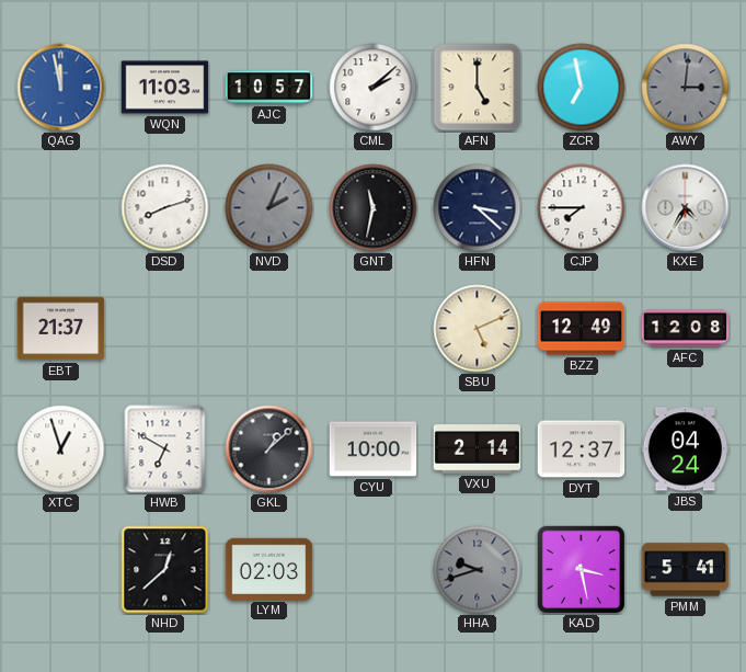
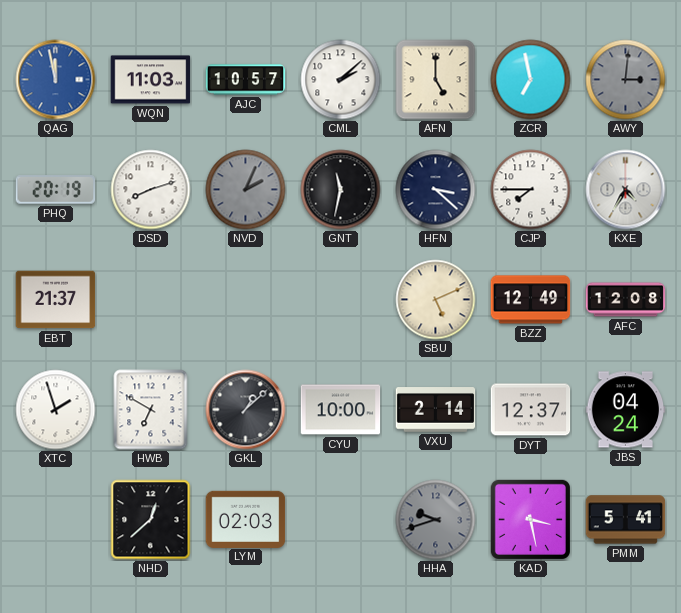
PHQ: none -> 20:19
XTC: 12:57 -> 1:57
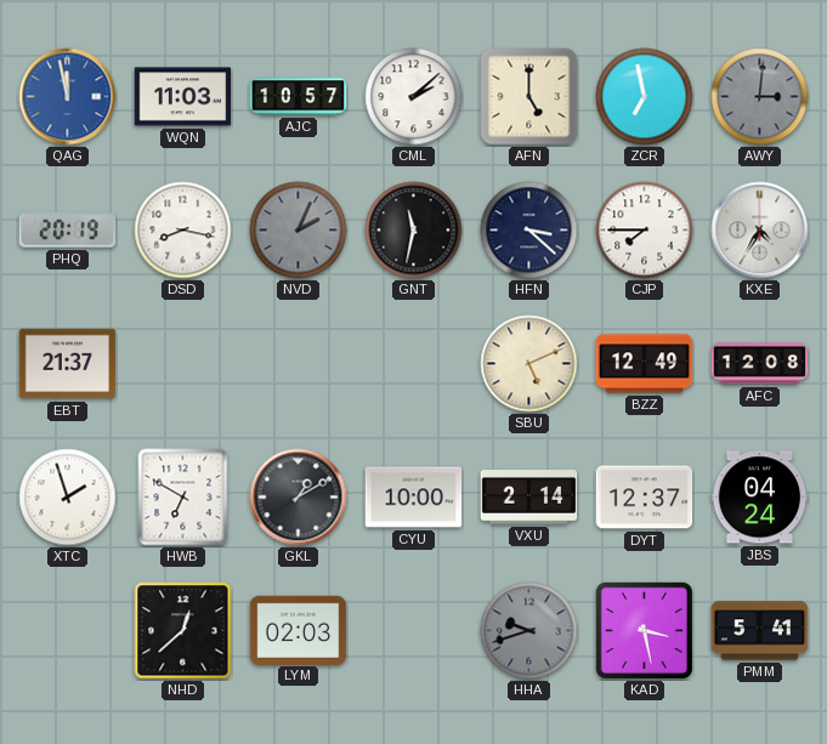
DSD: 8:12 -> 8:17
GKL: 1:08 -> 1:10
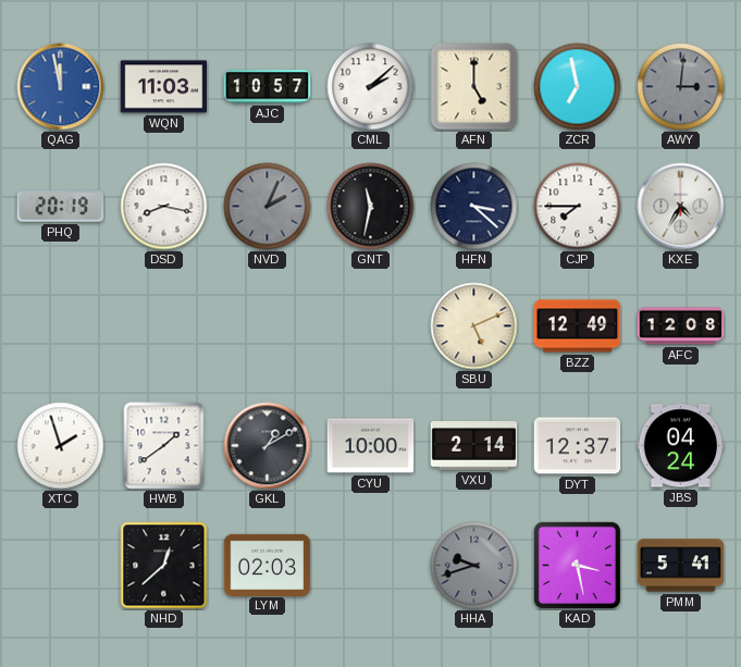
EBT: 21:37 -> none
HWB: 6:50 -> 1:39
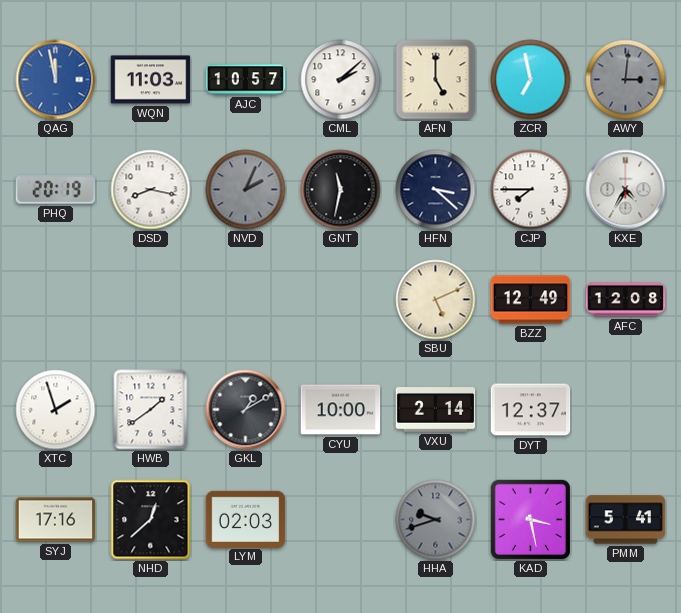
JBS: 04:24 -> none
SYJ: none -> 17:16
